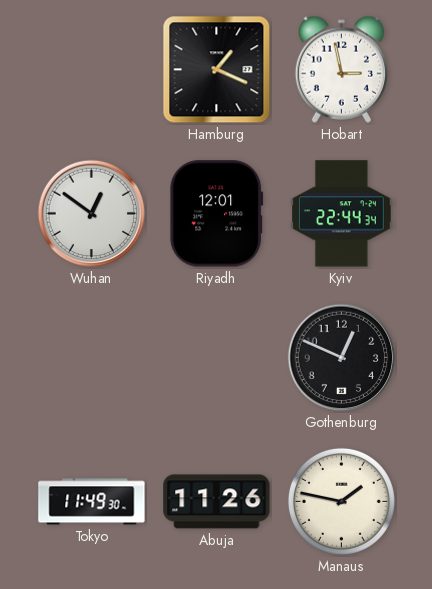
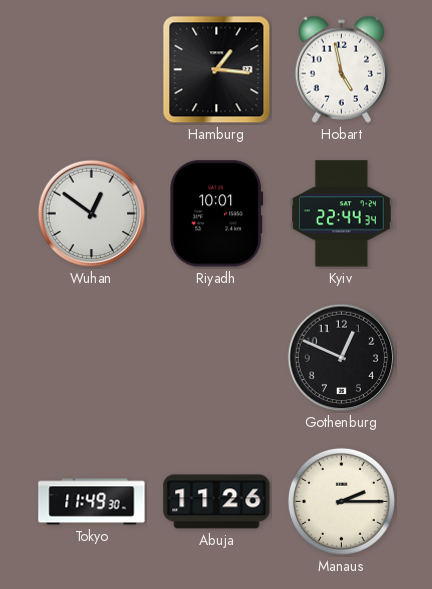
Hamburg: 1:19 -> 1:16
Hobart: 2:58 -> 4:58
Riyadh: 12:01 -> 10:01
Manaus: 1:47 -> 2:15
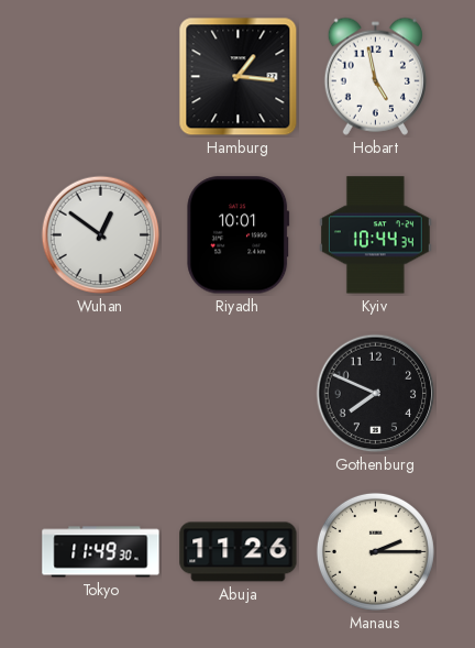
Kyiv: 22:44 -> 10:44
Gothenburg: 12:49 -> 7:49
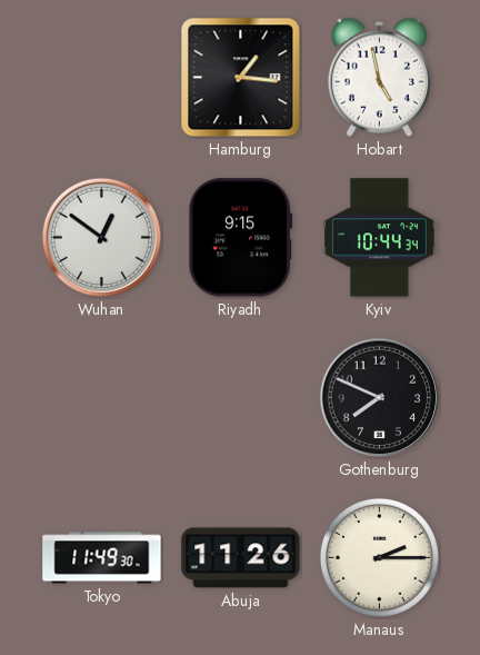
Riyadh: 10:01 -> 9:15
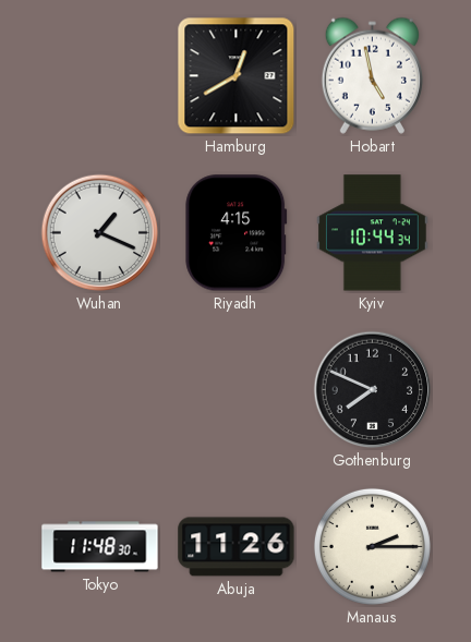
Hamburg: 1:16 -> 12:40
Wuhan: 12:51 -> 1:19
Riyadh: 9:15 -> 4:15
Tokyo: 11:49 -> 11:48
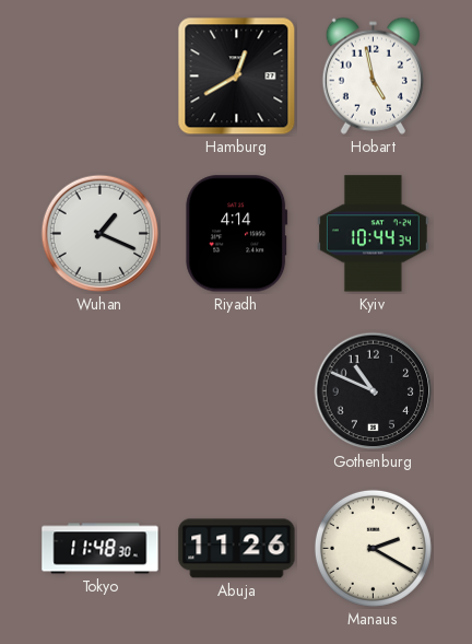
Riyadh: 4:15 -> 4:14
Gothenburg: 7:49 -> 10:49
Manaus: 2:15 -> 2:20
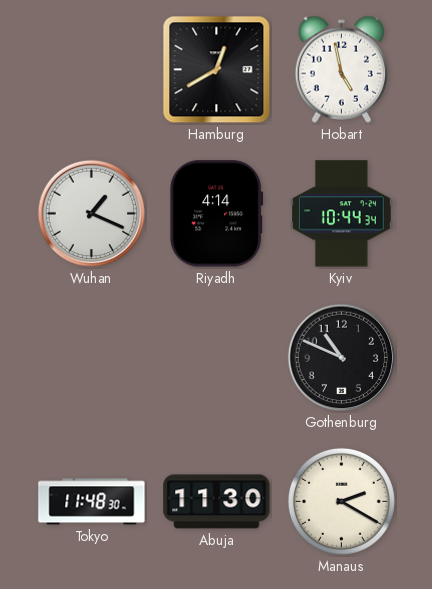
Abuja: 11:26 -> 11:30
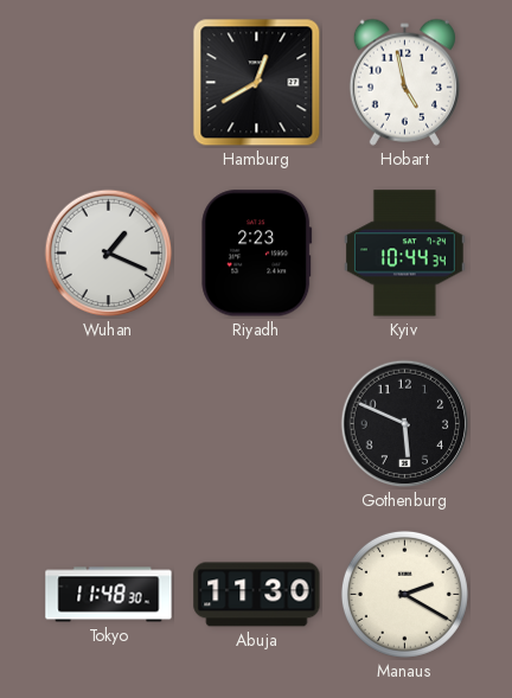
Riyadh: 4:14 -> 2:23
Gothenburg: 10:49 -> 5:49
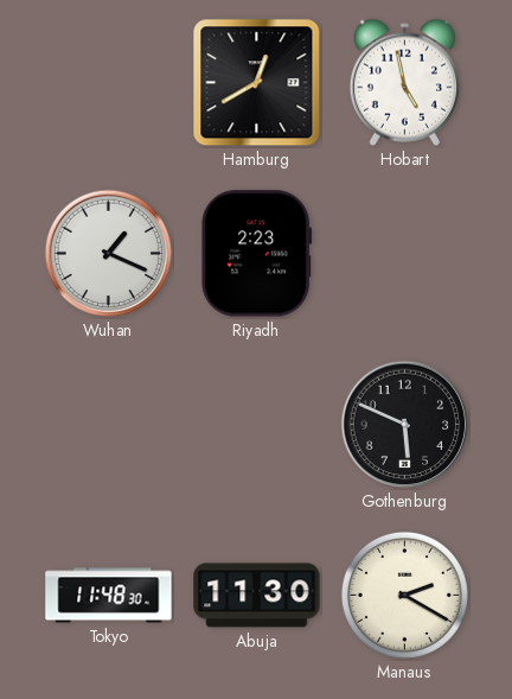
Kyiv: 10:44 -> none
